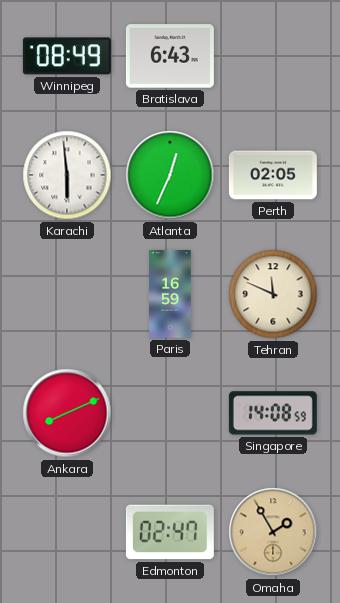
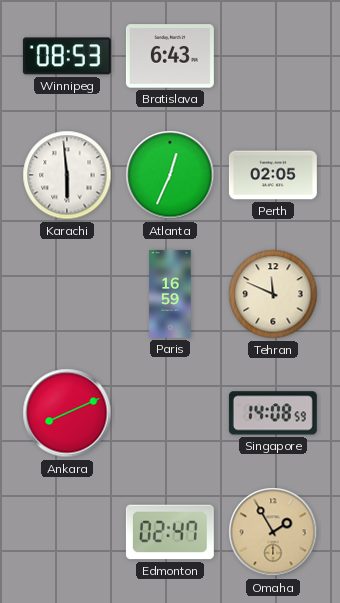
Winnipeg: 08:49 -> 08:53
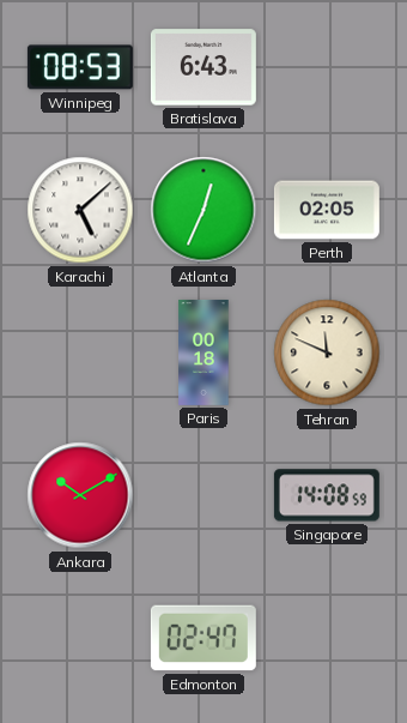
Karachi: 5:59 -> 5:08
Paris: 16:59 -> 00:18
Ankara: 8:11 -> 10:10
Omaha: 1:55 -> none
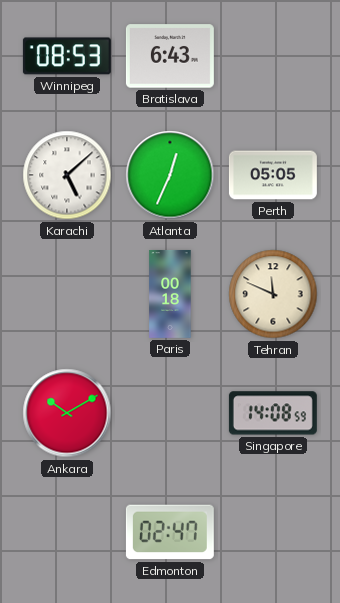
Perth: 02:05 -> 05:05
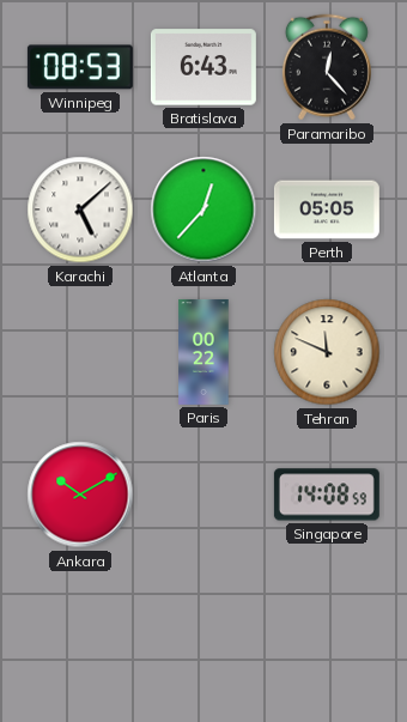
Paramaribo: none -> 12:23
Atlanta: 12:34 -> 12:37
Paris: 00:18 -> 00:22
Edmonton: 02:47 -> none
